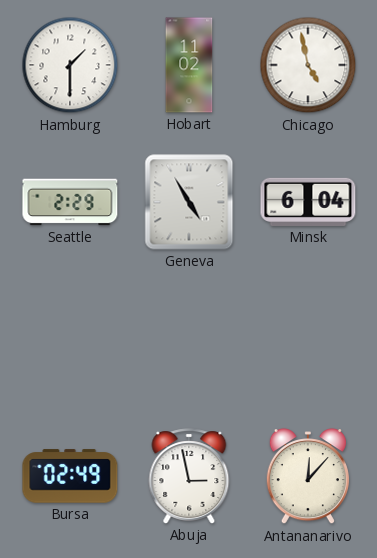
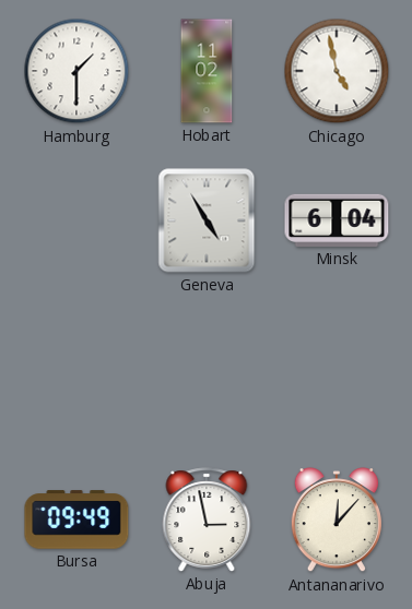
Seattle: 2:29 -> none
Bursa: 02:49 -> 09:49
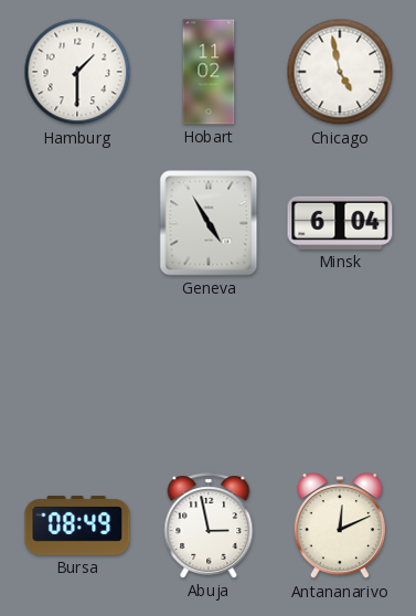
Bursa: 09:49 -> 08:49
Antananarivo: 12:07 -> 12:11
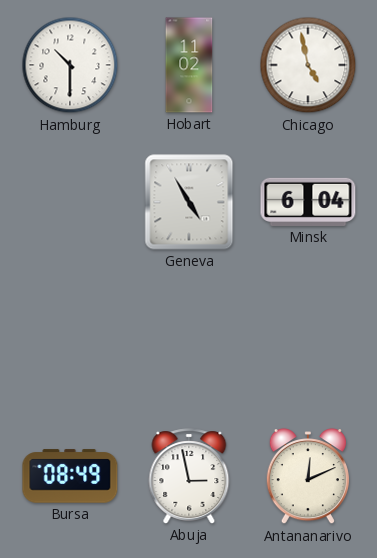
Hamburg: 1:30 -> 10:30
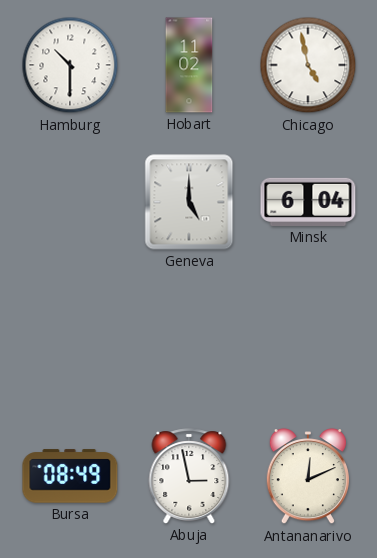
Geneva: 4:55 -> 5:00
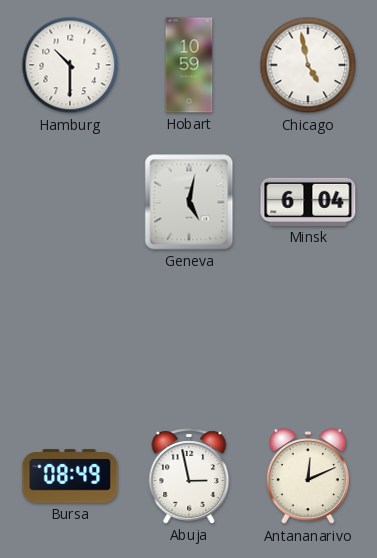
Hobart: 11:02 -> 10:59
Geneva: 5:00 -> 5:02
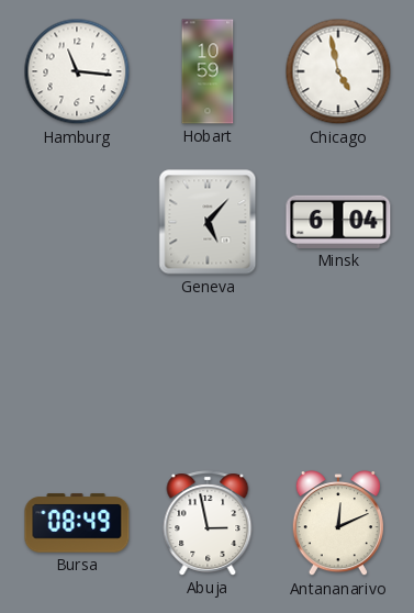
Hamburg: 10:30 -> 11:16
Geneva: 5:02 -> 5:07
